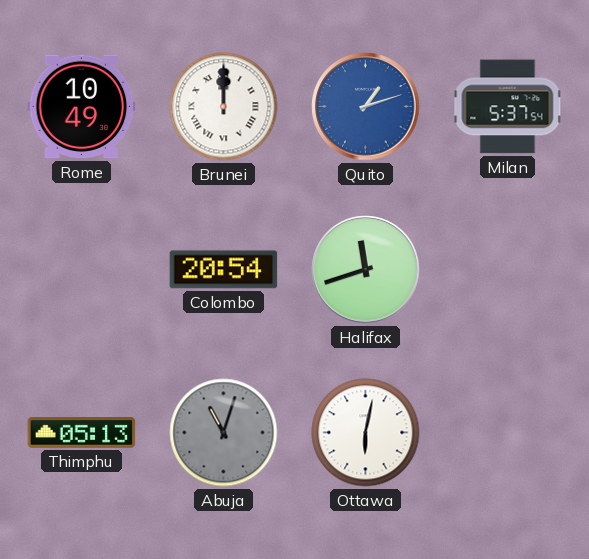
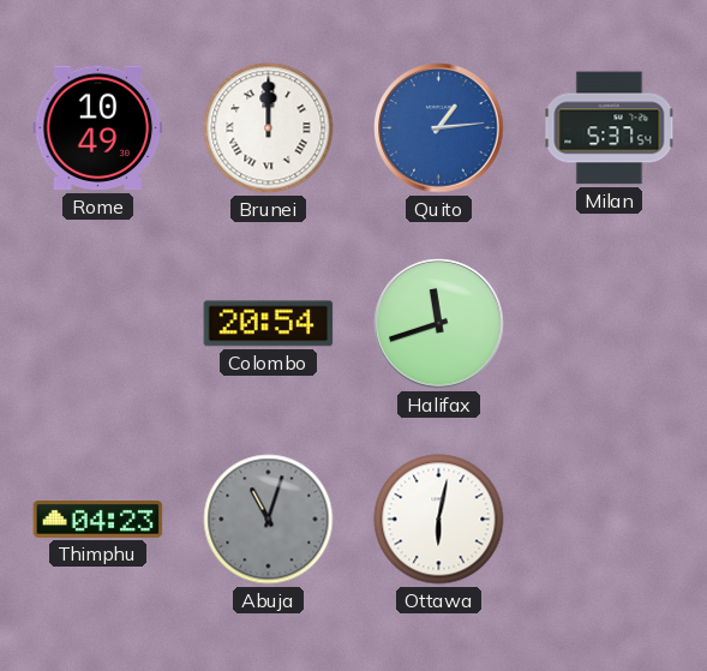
Quito: 1:12 -> 1:14
Thimphu: 05:13 -> 04:23
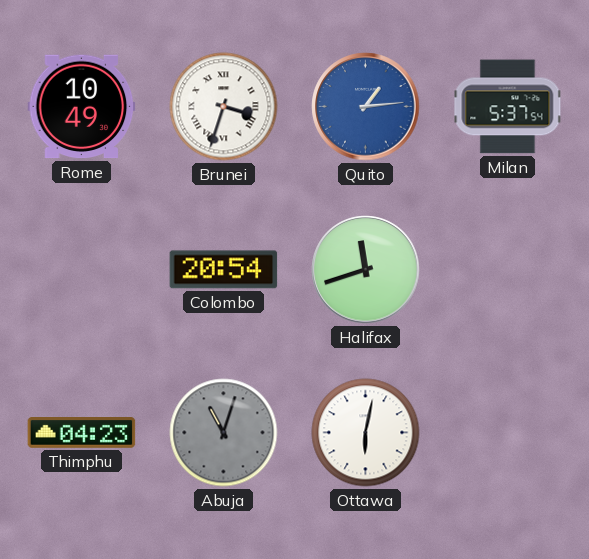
Brunei: 12:00 -> 3:33
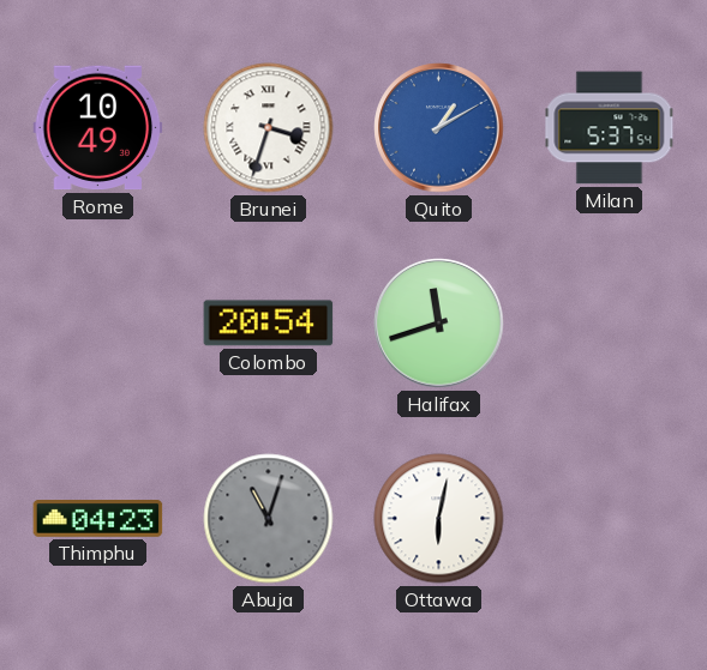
Quito: 1:14 -> 1:10
